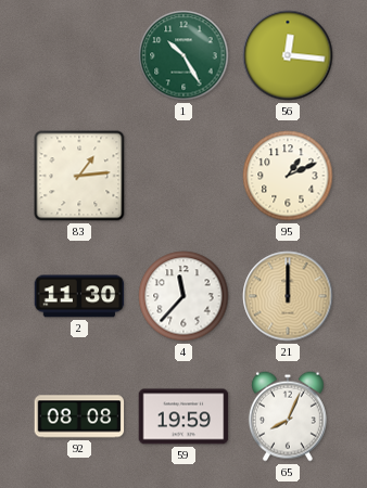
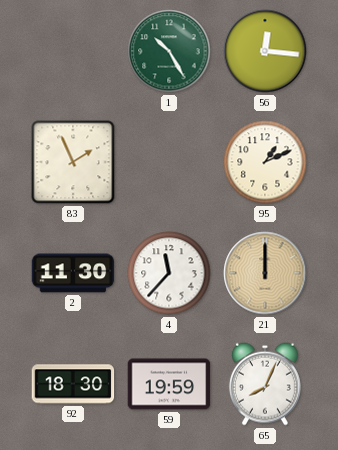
83: 1:14 -> 1:56
92: 08:08 -> 18:30
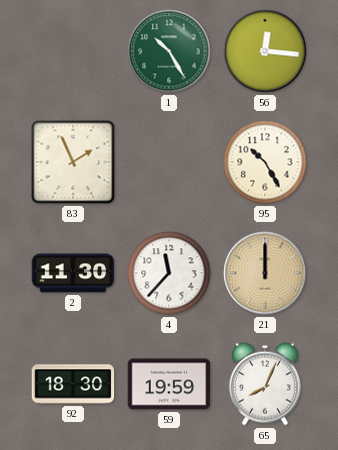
95: 1:11 -> 10:25
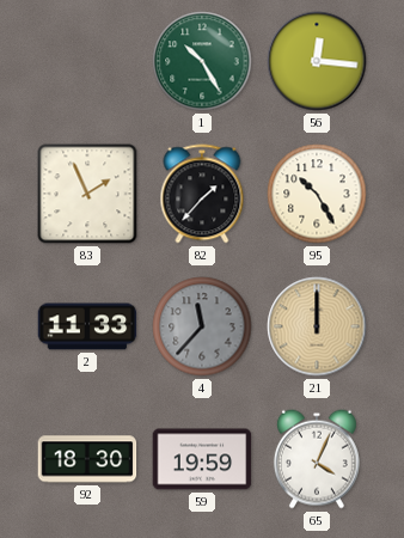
82: none -> 1:37
2: 11:30 -> 11:33
4 dial: white -> grey
65: 8:04 -> 4:04
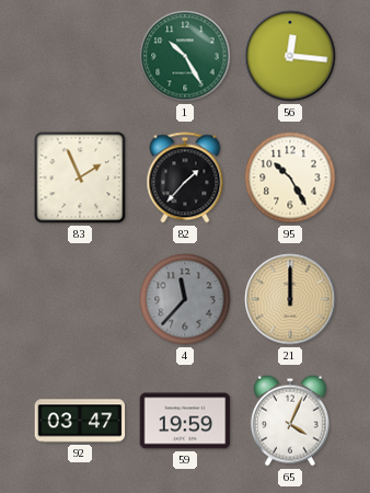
2: 11:33 -> none
92: 18:30 -> 03:47
